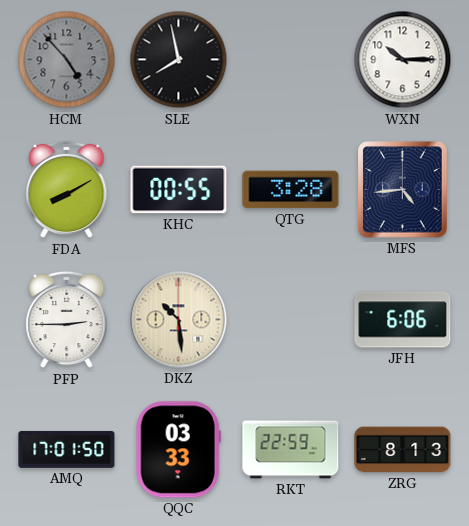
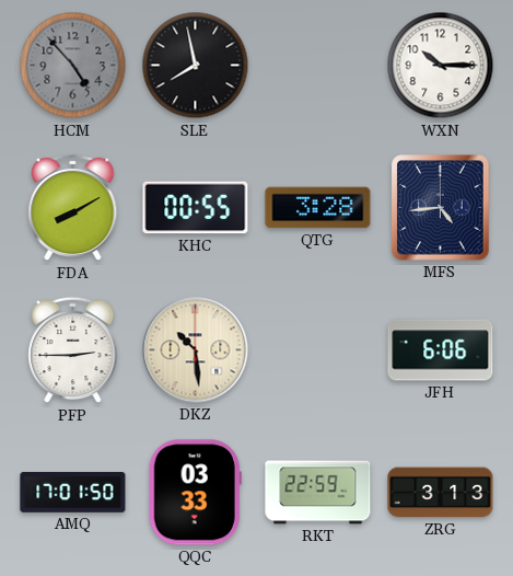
ZRG: 8:13 -> 3:13
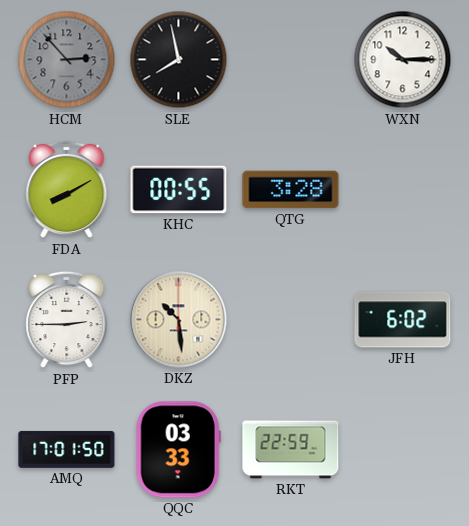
HCM: 4:53 -> 2:53
MFS: 4:44 -> none
JFH: 6:06 -> 6:02
ZRG: 3:13 -> none
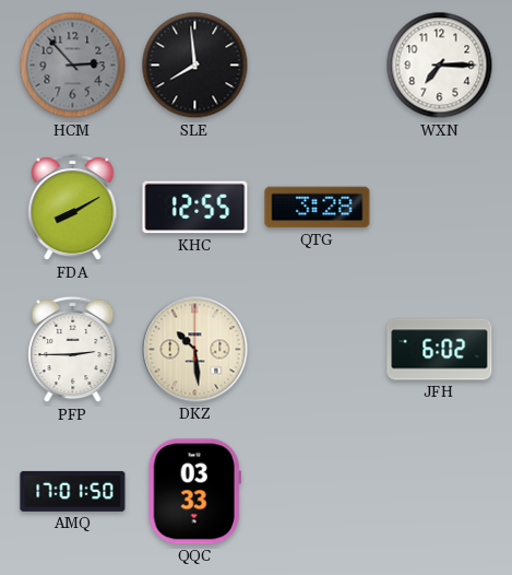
SLE: 7:58 -> 7:59
WXN: 10:15 -> 7:15
KHC: 00:55 -> 12:55
RKT: 22:59 -> none
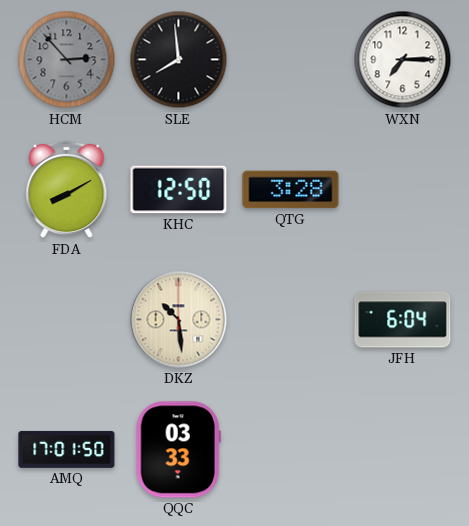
KHC: 12:55 -> 12:50
PFP: 2:45 -> none
JFH: 6:02 -> 6:04
